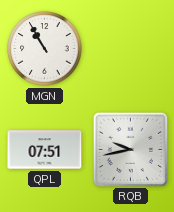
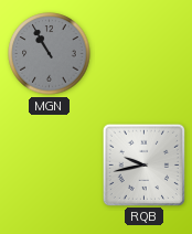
MGN dial: white -> grey
QPL: 07:51 -> none
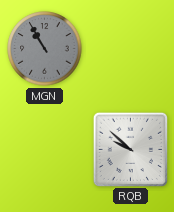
RQB: 9:43 -> 9:52
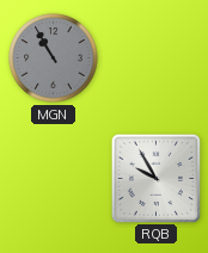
RQB: 9:52 -> 9:55
